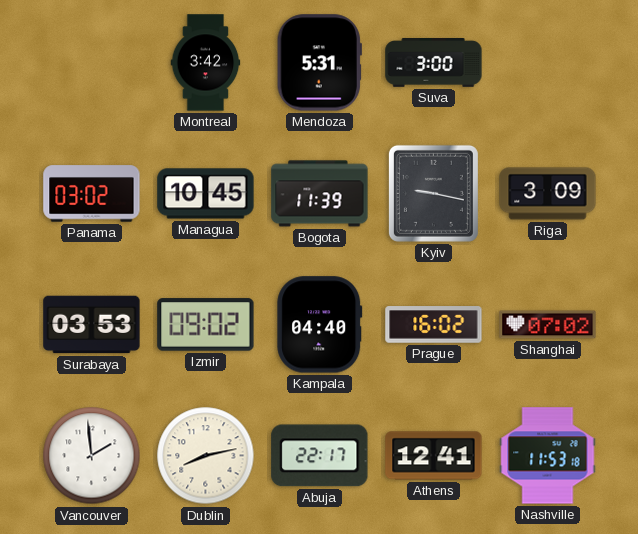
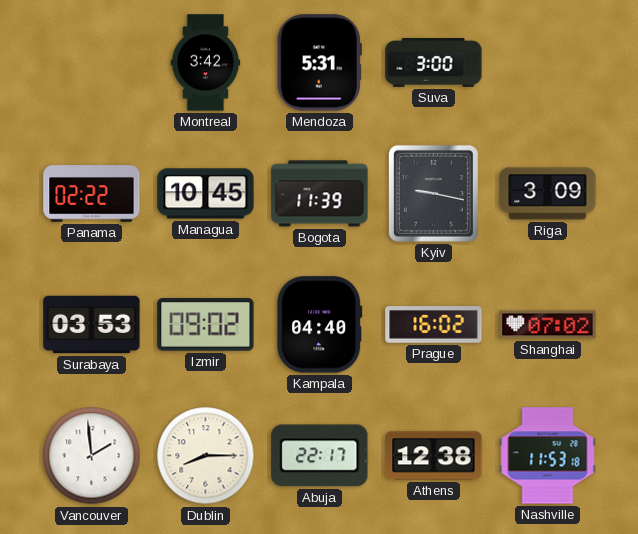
Panama: 03:02 -> 02:22
Dublin: 8:13 -> 8:15
Athens: 12:41 -> 12:38
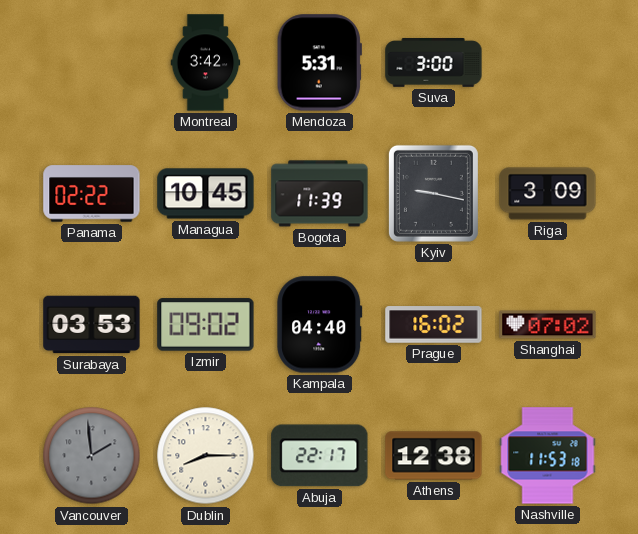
Vancouver dial: white -> grey
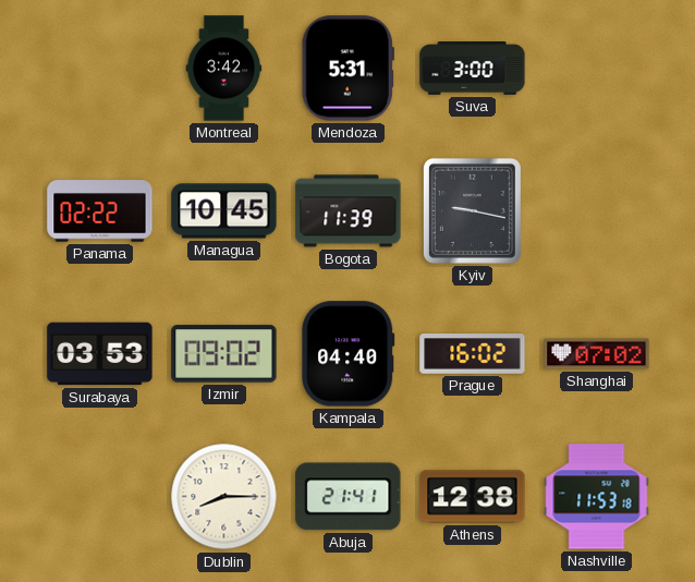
Riga: 3:09 -> none
Vancouver: 1:59 -> none
Abuja: 22:17 -> 21:41
